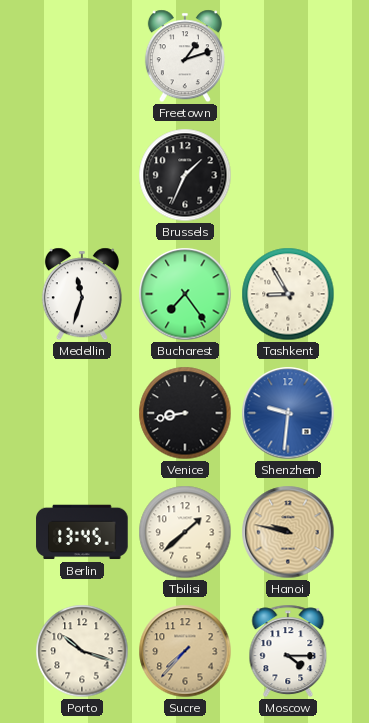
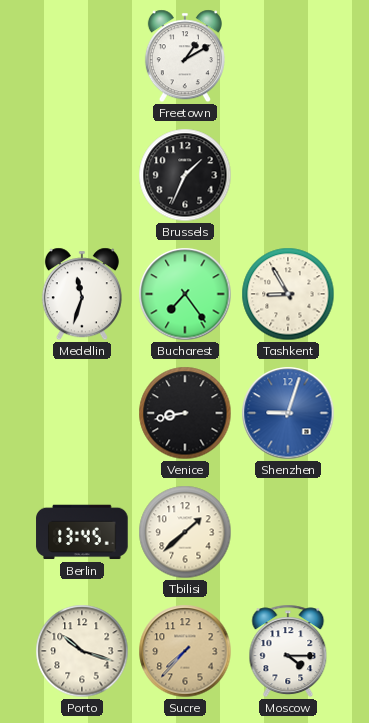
Freetown: 1:12 -> 1:10
Shenzhen: 9:31 -> 9:03
Hanoi: 9:47 -> none
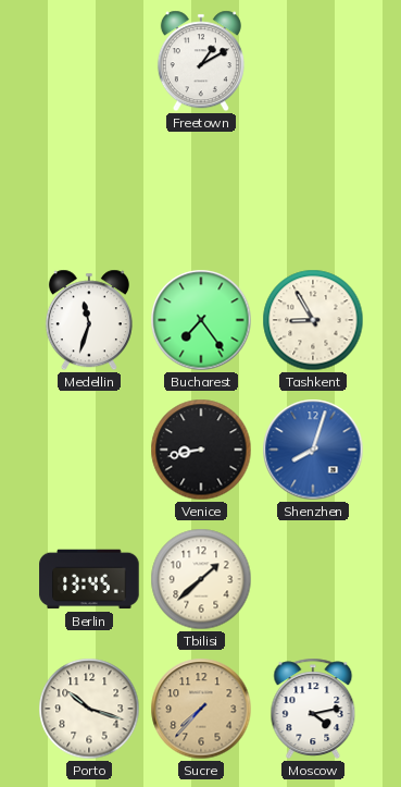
Brussels: 1:34 -> none
Shenzhen: 9:03 -> 8:03
Moscow: 4:15 -> 4:13
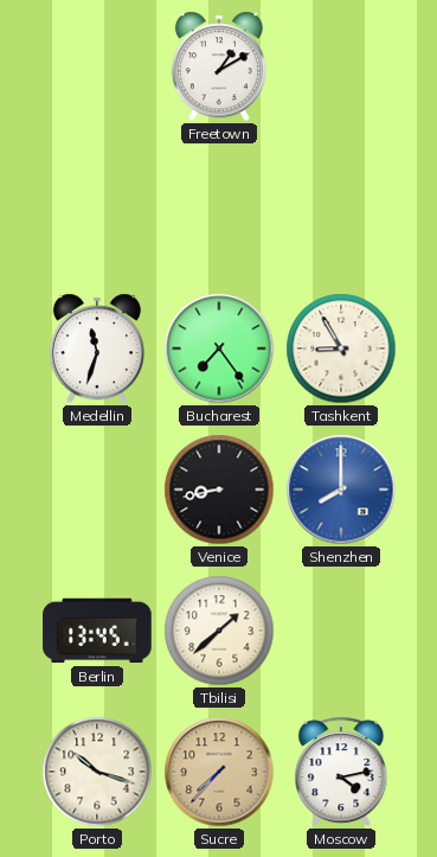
Shenzhen: 8:03 -> 8:00
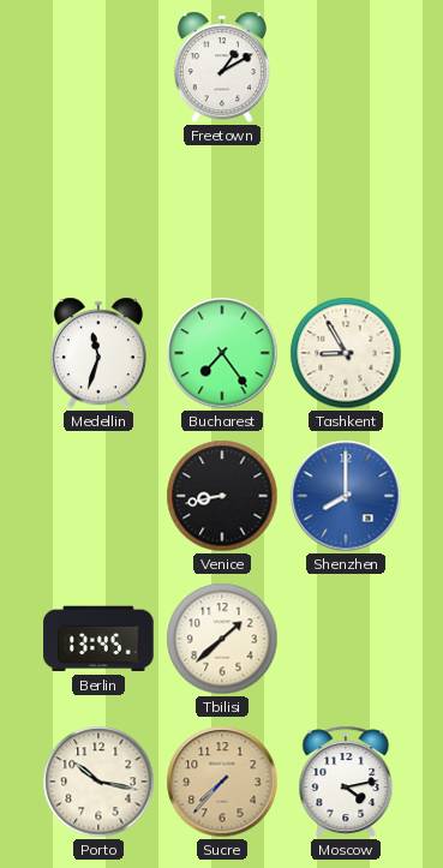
Porto: 10:18 -> 10:17
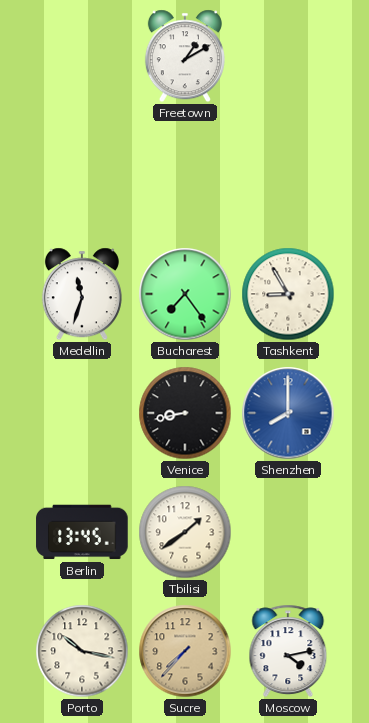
Tbilisi: 1:38 -> 1:39
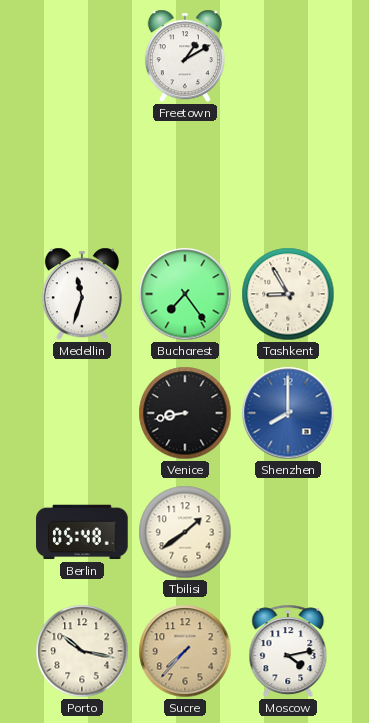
Berlin: 13:45 -> 05:48
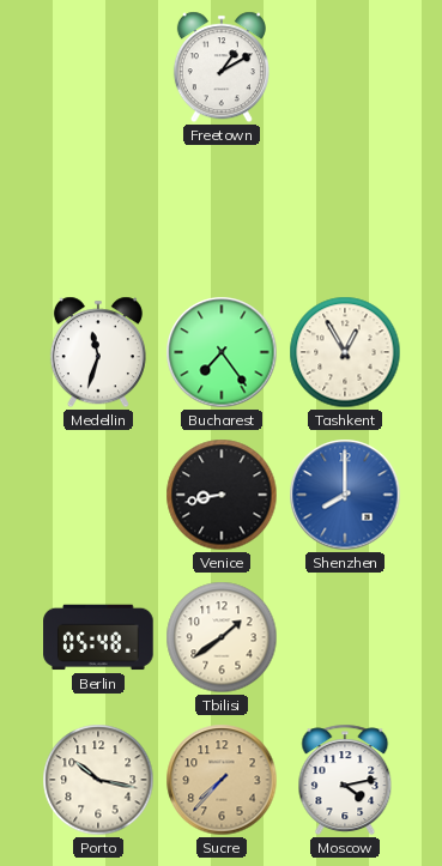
Tashkent: 8:55 -> 12:55
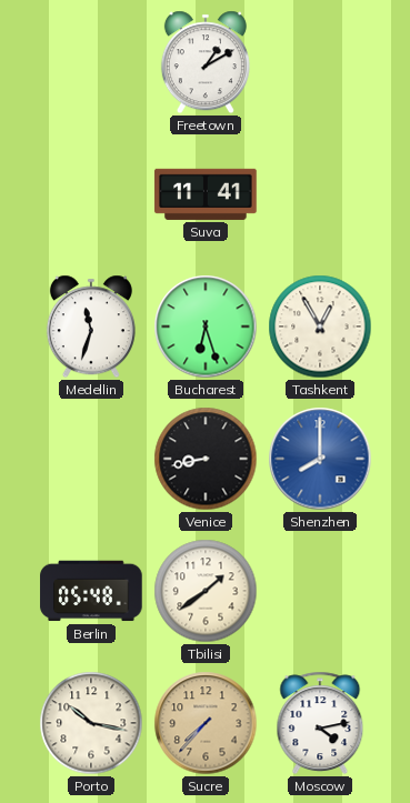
Suva: none -> 11:41
Bucharest: 7:24 -> 6:27
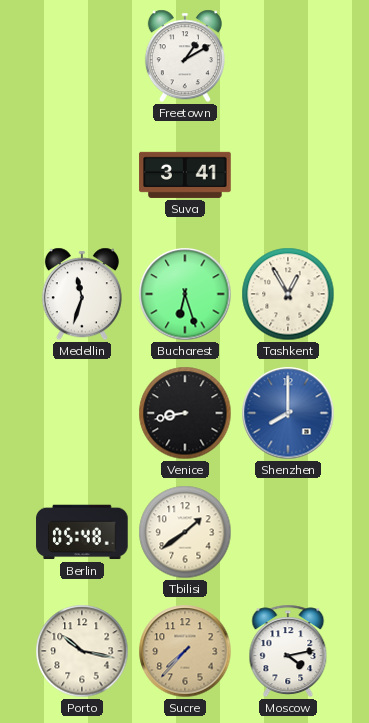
Suva: 11:41 -> 3:41
